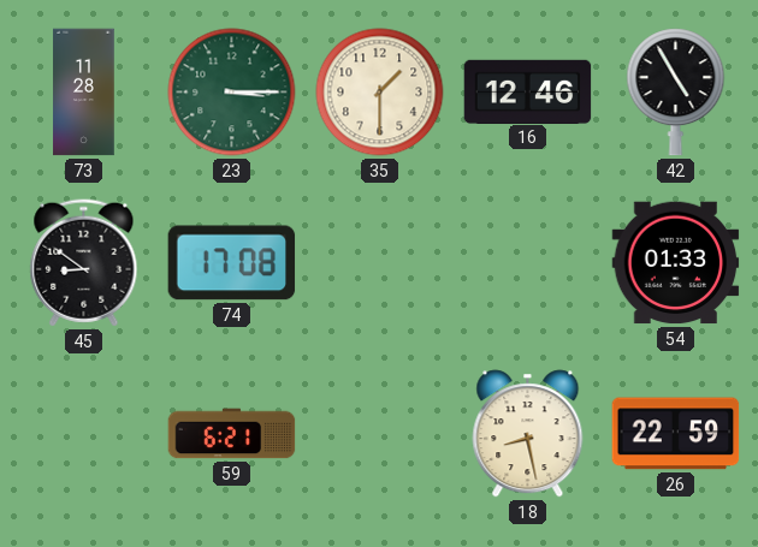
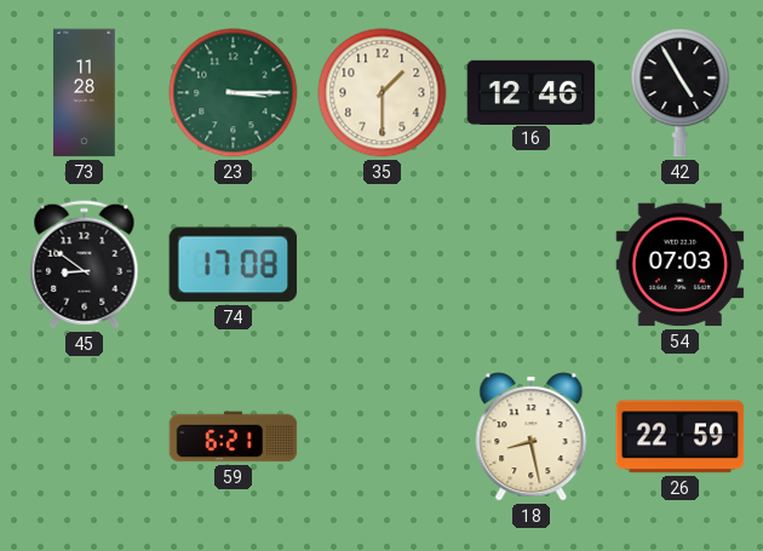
54: 01:33 -> 07:03
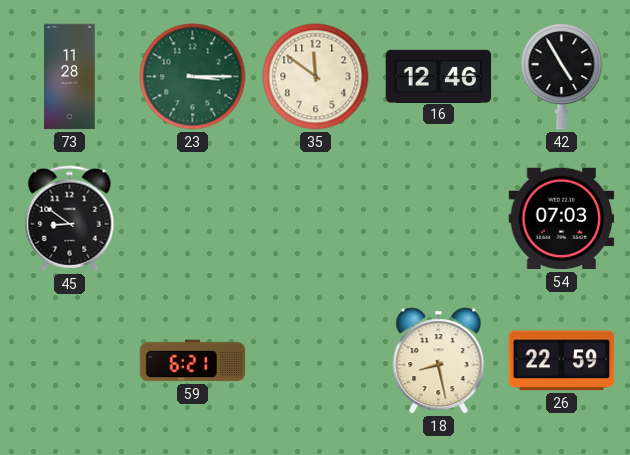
35: 1:30 -> 11:51
74: 17:08 -> none
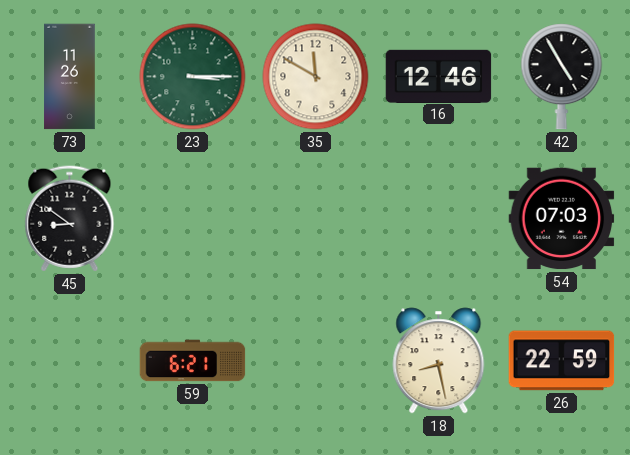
73: 11:28 -> 11:26
35: 11:51 -> 11:50
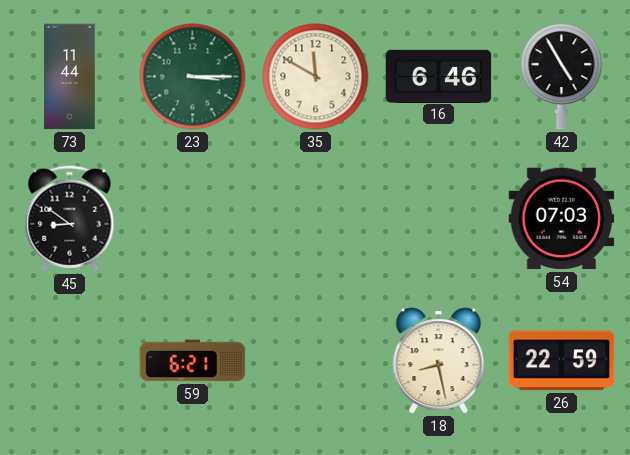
73: 11:26 -> 11:44
16: 12:46 -> 6:46
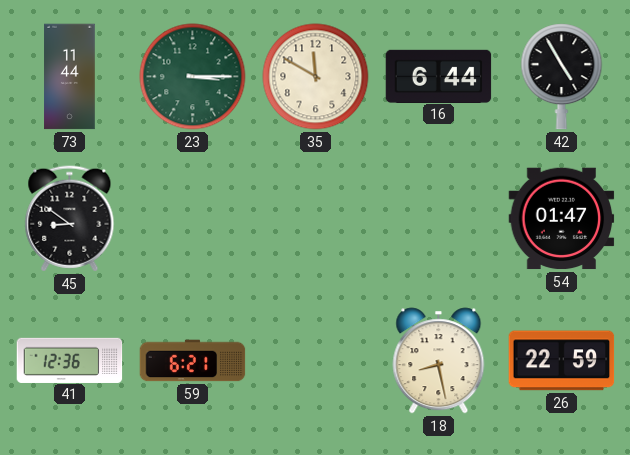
16: 6:46 -> 6:44
54: 07:03 -> 01:47
41: none -> 12:36
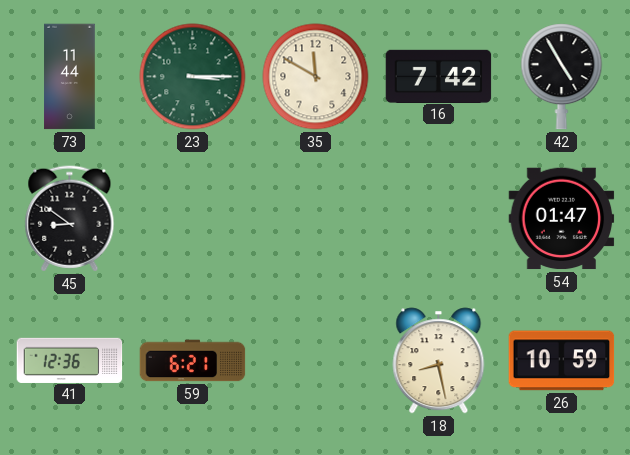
16: 6:44 -> 7:42
26: 22:59 -> 10:59
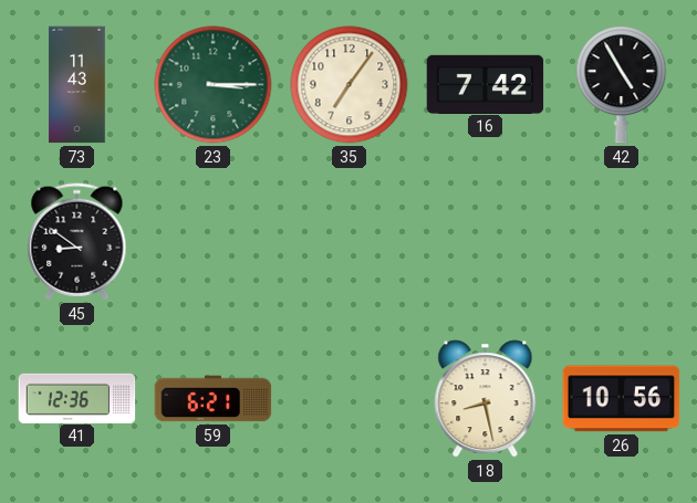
73: 11:44 -> 11:43
35: 11:50 -> 7:06
54: 01:47 -> none
26: 10:59 -> 10:56
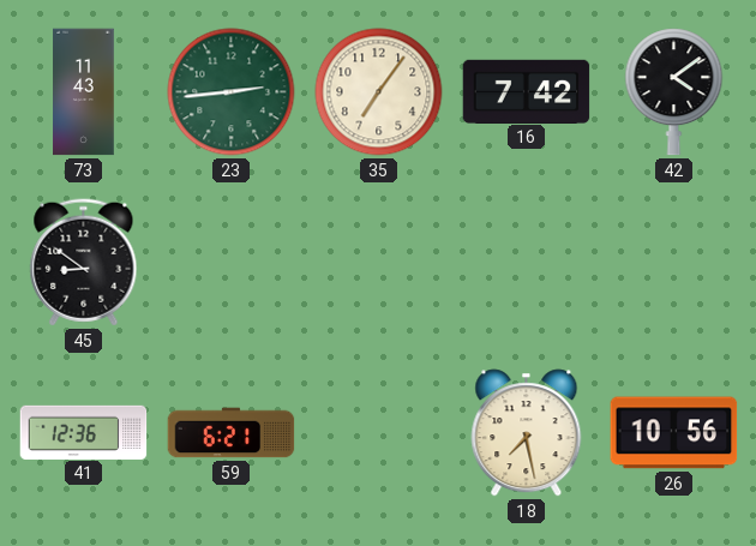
23: 3:15 -> 2:44
42: 4:55 -> 4:09
18: 8:28 -> 7:28
